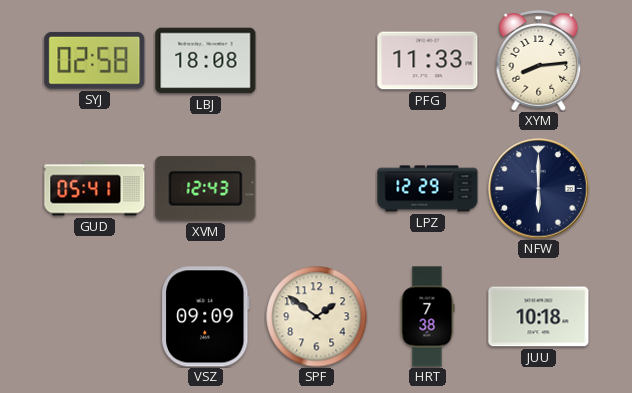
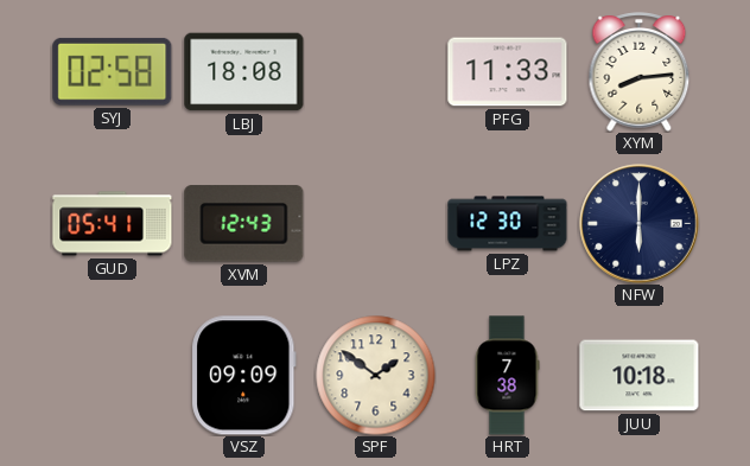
LPZ: 12:29 -> 12:30
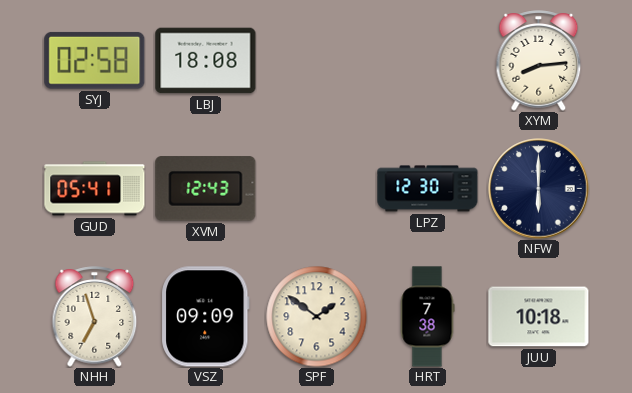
PFG: 11:33 -> none
NHH: none -> 6:57
